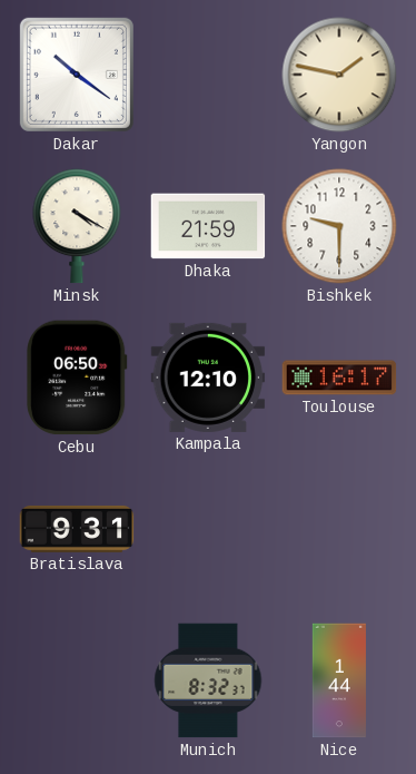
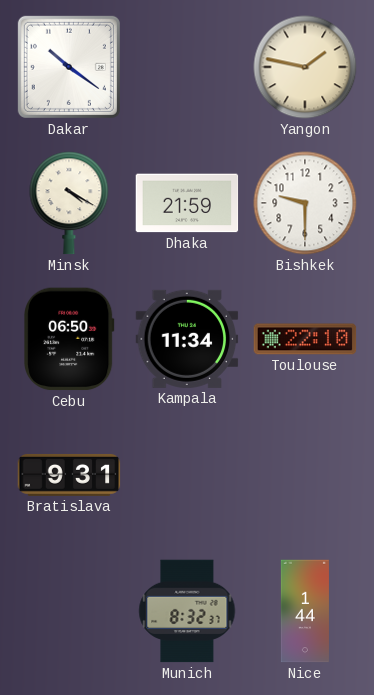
Kampala: 12:10 -> 11:34
Toulouse: 16:17 -> 22:10
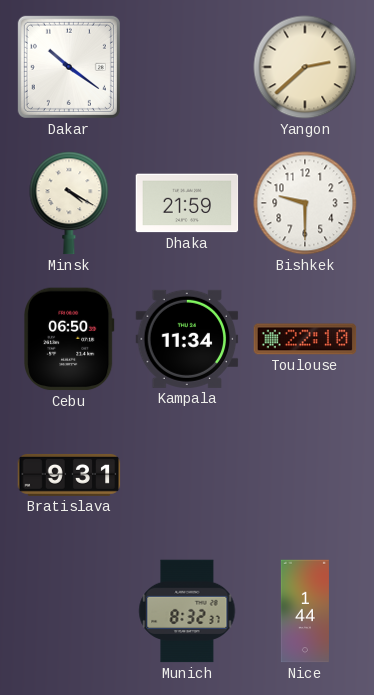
Yangon: 1:47 -> 2:38
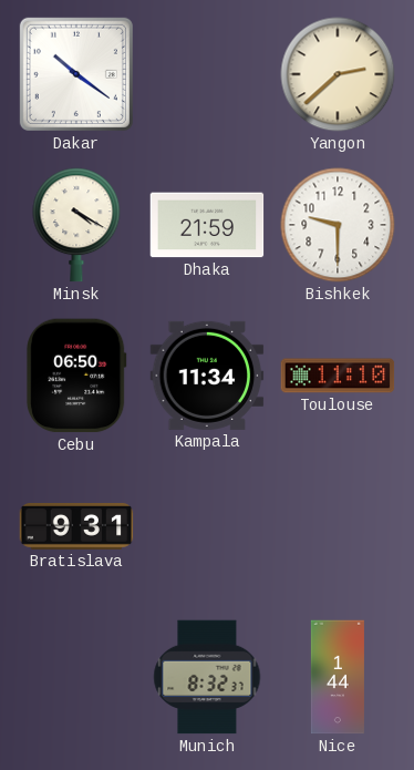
Toulouse: 22:10 -> 11:10
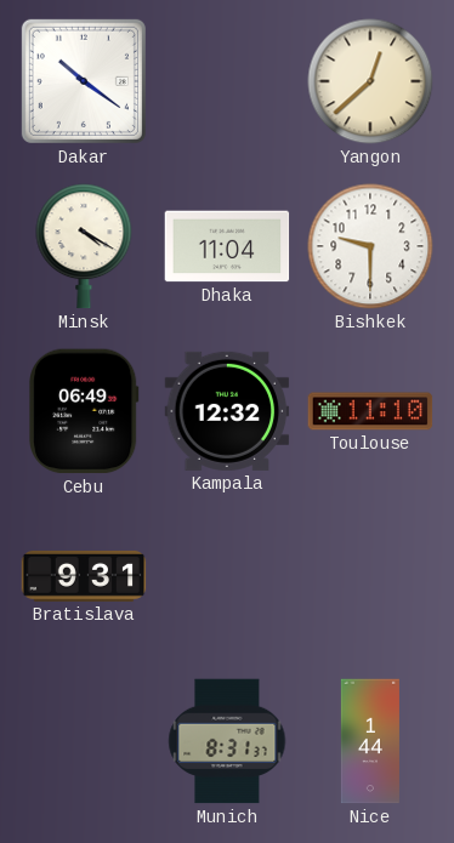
Yangon: 2:38 -> 12:38
Dhaka: 21:59 -> 11:04
Cebu: 06:50 -> 06:49
Kampala: 11:34 -> 12:32
Munich: 8:32 -> 8:31
